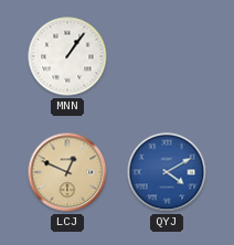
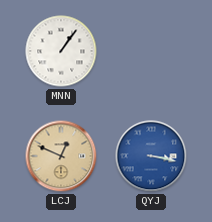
QYJ: 4:10 -> 3:17
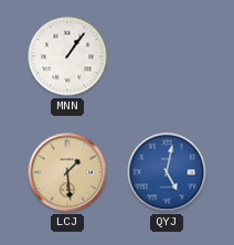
LCJ: 12:49 -> 1:29
QYJ: 3:17 -> 5:02
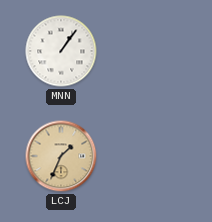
LCJ: 1:29 -> 1:34
QYJ: 5:02 -> none
